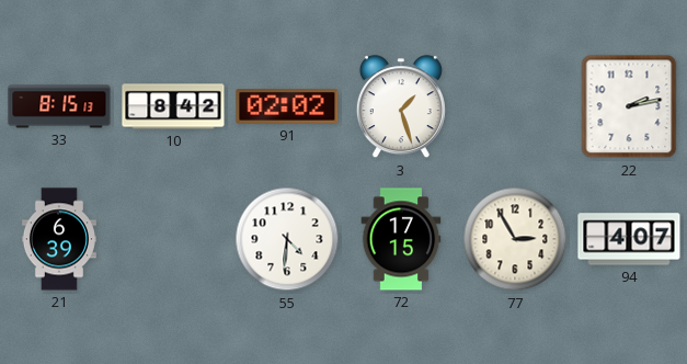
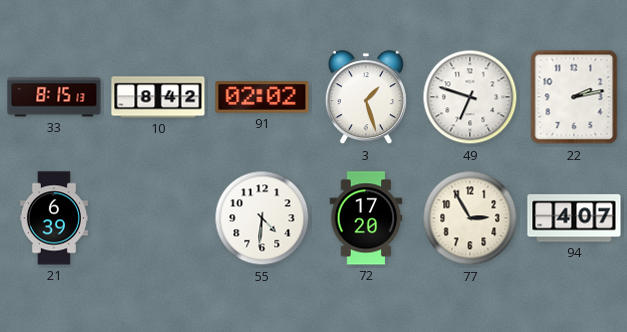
49: none -> 6:48
72: 17:15 -> 17:20
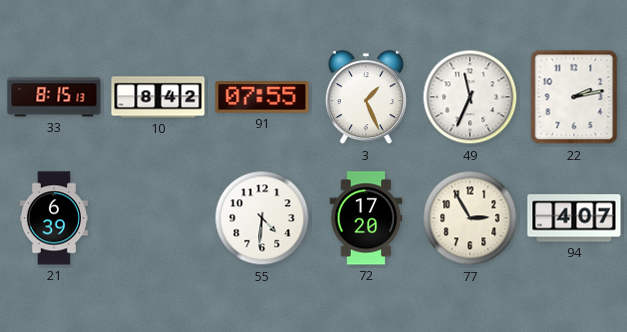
91: 02:02 -> 07:55
3: 1:27 -> 1:26
49: 6:48 -> 11:34
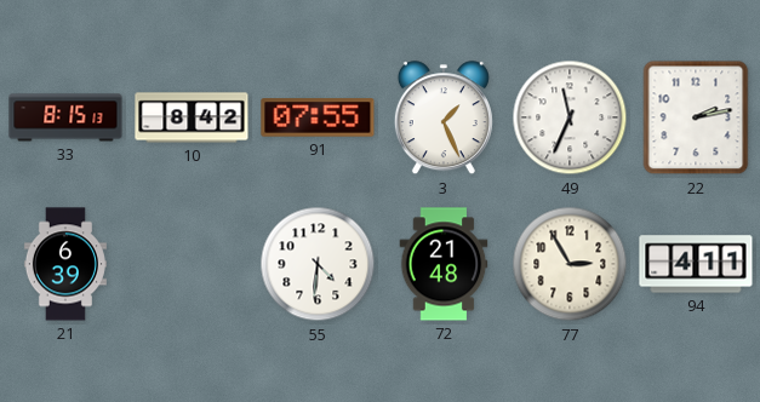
72: 17:20 -> 21:48
94: 4:07 -> 4:11
